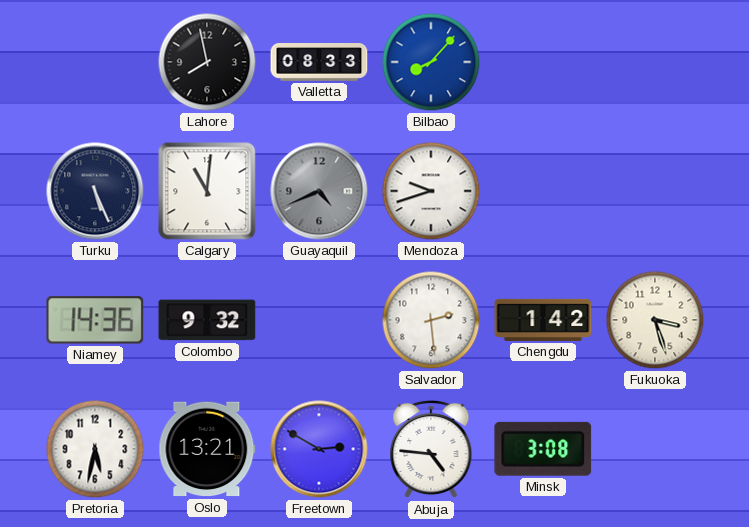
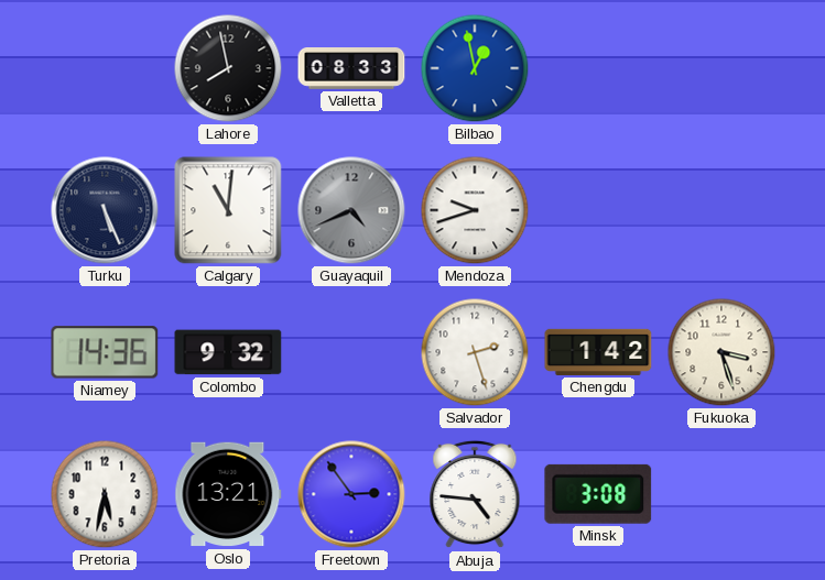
Bilbao: 8:07 -> 12:58
Salvador: 2:29 -> 2:27
Freetown: 2:50 -> 2:54
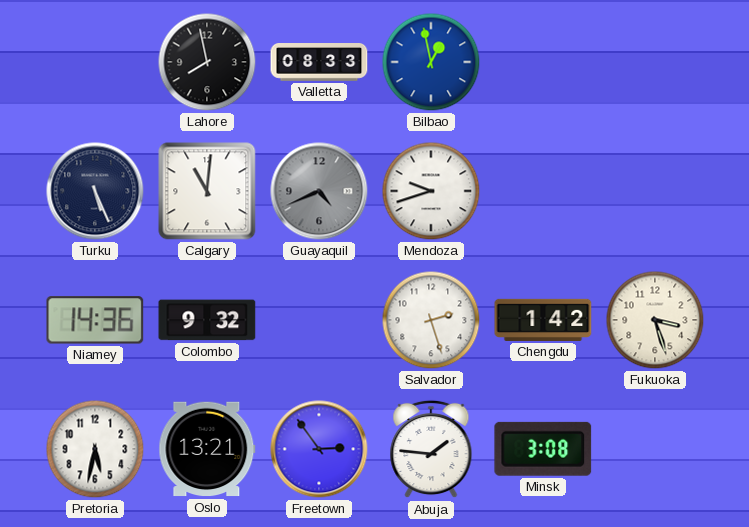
Abuja: 4:46 -> 1:46
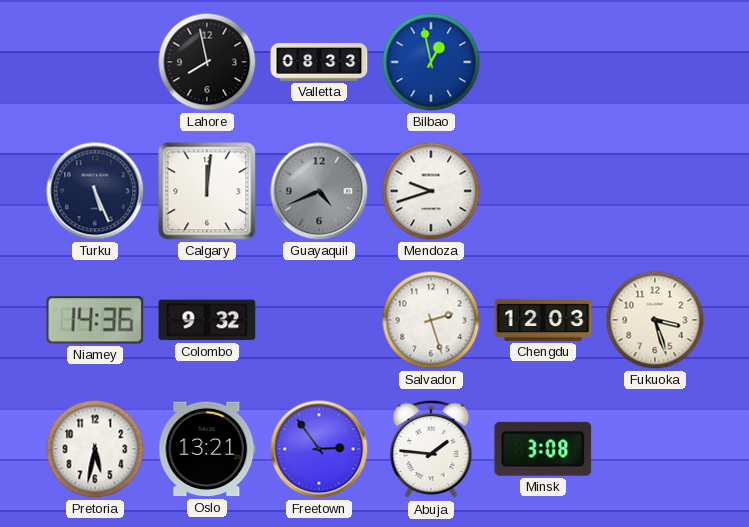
Calgary: 11:01 -> 12:01
Chengdu: 1:42 -> 12:03
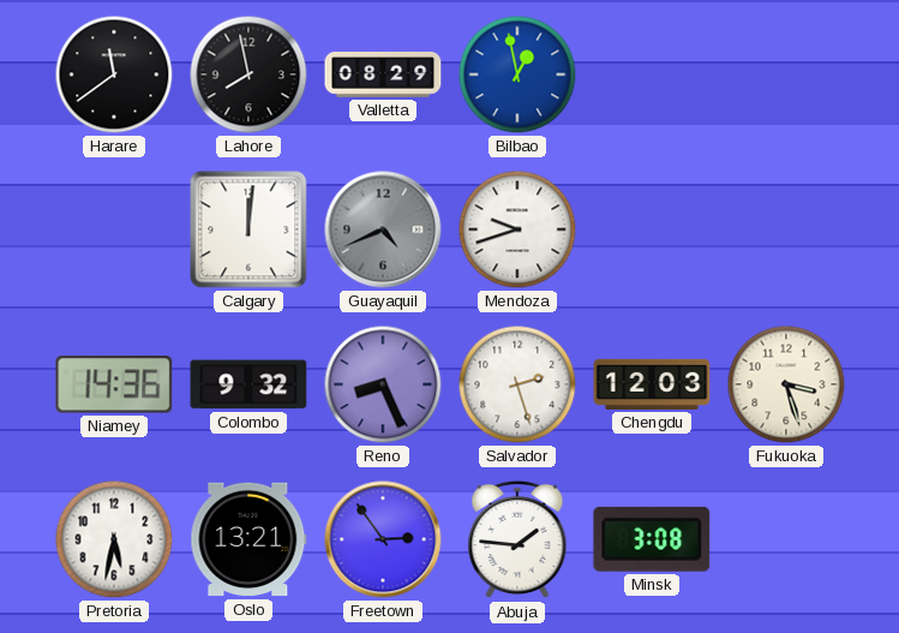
Harare: none -> 11:39
Valletta: 08:33 -> 08:29
Turku: 5:26 -> none
Reno: none -> 8:26
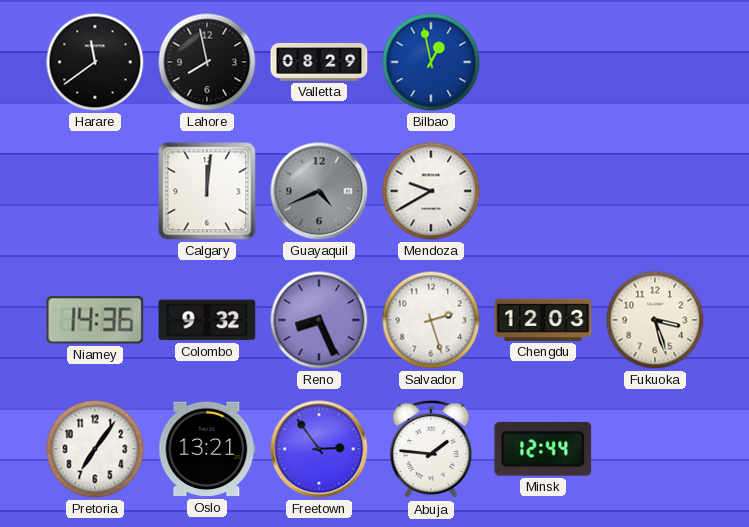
Mendoza: 9:42 -> 9:40
Pretoria: 5:32 -> 7:06
Minsk: 3:08 -> 12:44
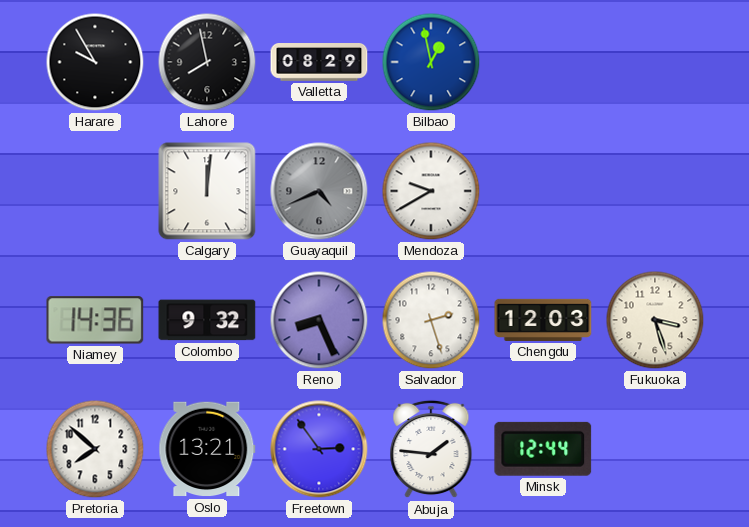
Harare: 11:39 -> 9:55
Pretoria: 7:06 -> 7:52
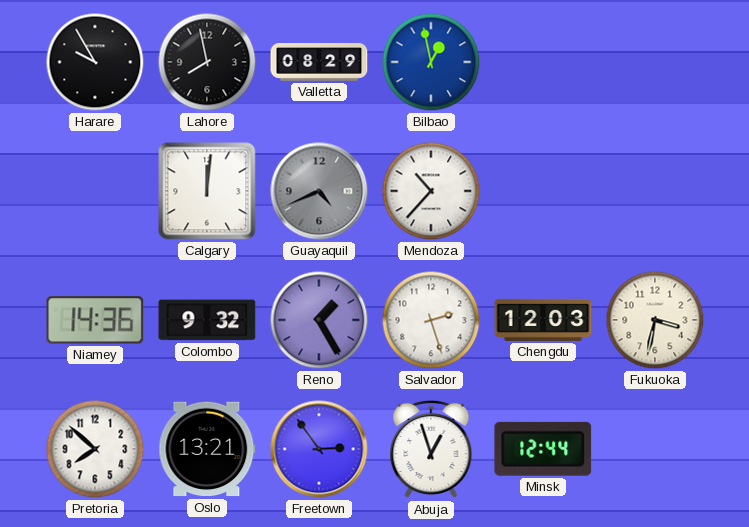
Mendoza: 9:40 -> 10:37
Reno: 8:26 -> 1:25
Fukuoka: 3:27 -> 3:32
Abuja: 1:46 -> 12:57
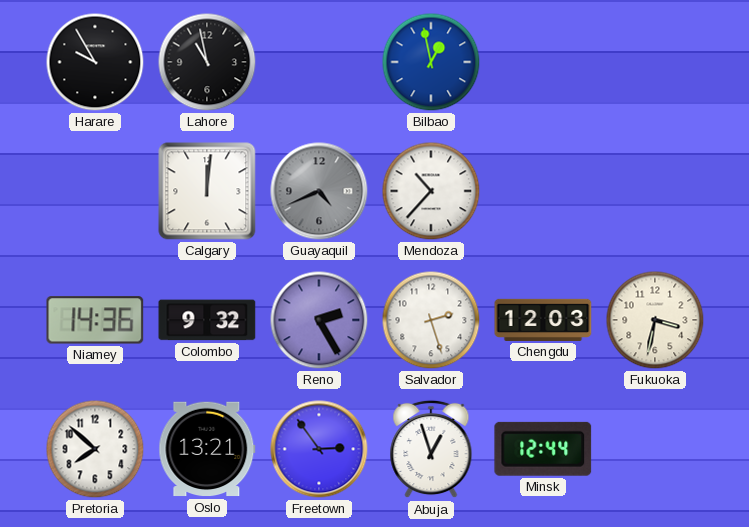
Lahore: 7:58 -> 10:58
Valletta: 08:29 -> none
Reno: 1:25 -> 2:25
